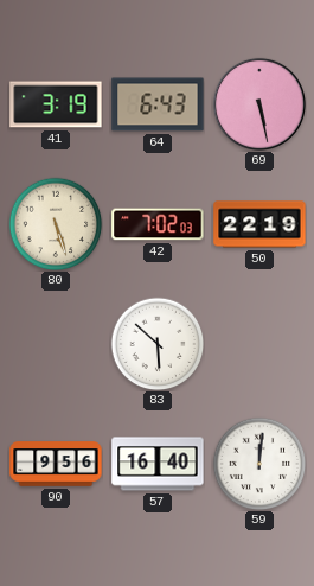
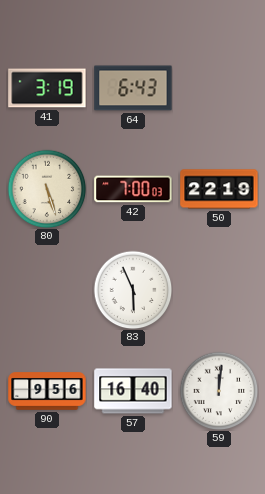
69: 5:28 -> none
42: 7:02 -> 7:00
83: 5:52 -> 5:56
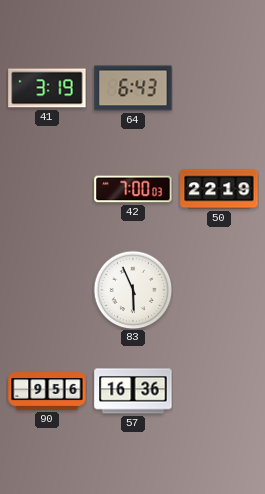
80: 5:27 -> none
57: 16:40 -> 16:36
59: 12:01 -> none
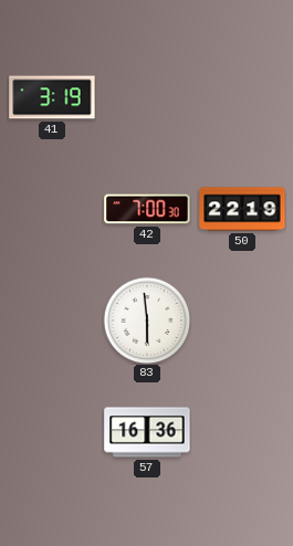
64: 6:43 -> none
42: 7:00:03 -> 7:00:30
83: 5:56 -> 5:59
90: 9:56 -> none
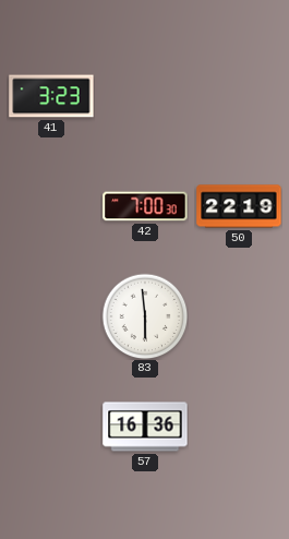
41: 3:19 -> 3:23
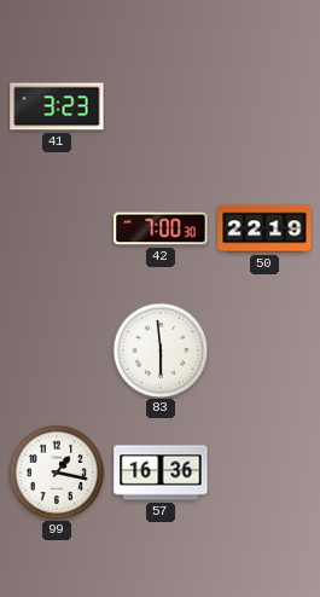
99: none -> 1:17
